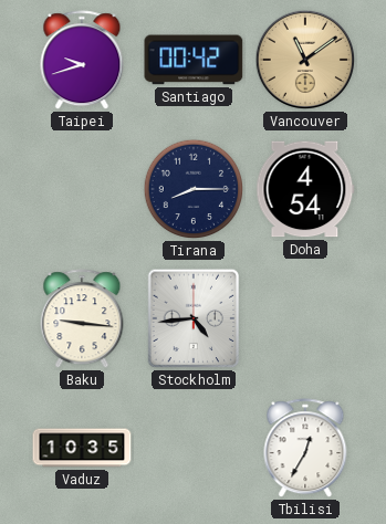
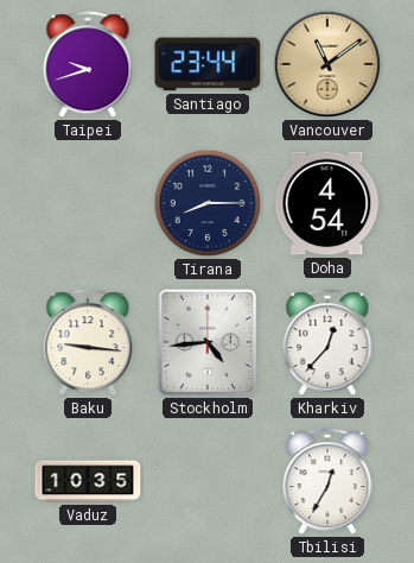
Santiago: 00:42 -> 23:44
Kharkiv: none -> 12:37
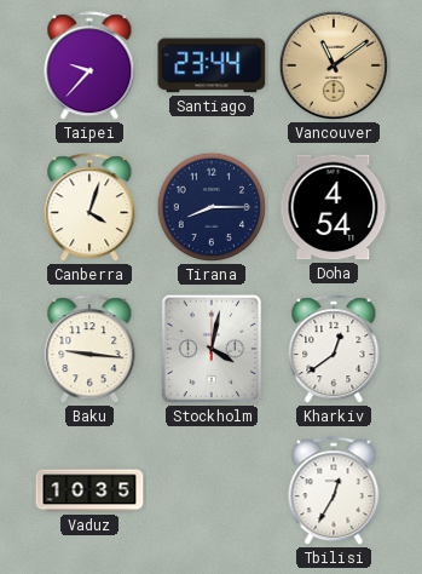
Taipei: 9:42 -> 9:37
Canberra: none -> 4:03
Stockholm: 4:44 -> 4:02
Kharkiv: 12:37 -> 12:39
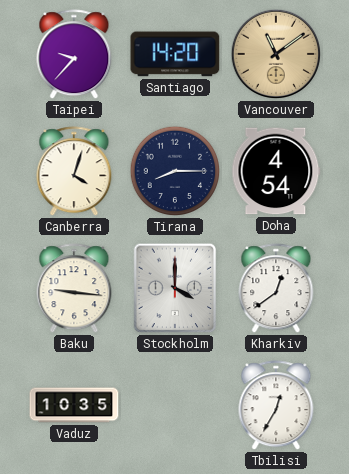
Santiago: 23:44 -> 14:20
Stockholm: 4:02 -> 4:00
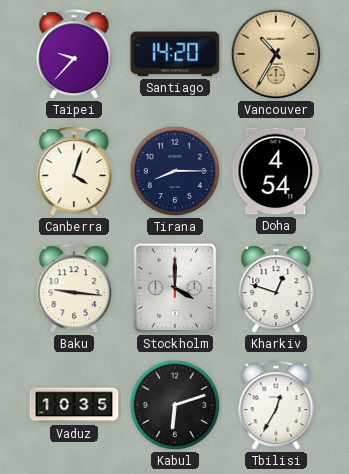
Vancouver: 11:09 -> 10:35
Kharkiv: 12:39 -> 12:48
Kabul: none -> 6:12
